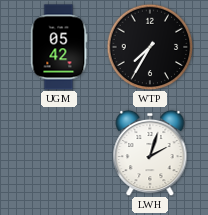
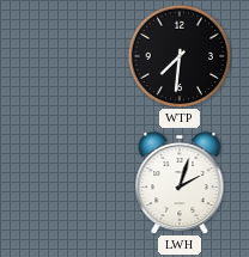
UGM: 05:42 -> none
WTP: 7:35 -> 7:31
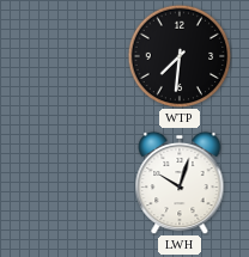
LWH: 2:03 -> 10:03
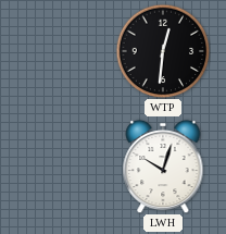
WTP: 7:31 -> 12:31
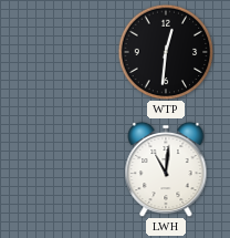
LWH: 10:03 -> 11:01
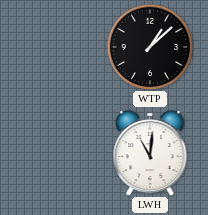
WTP: 12:31 -> 1:08
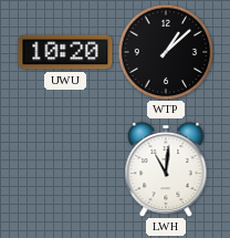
UWU: none -> 10:20
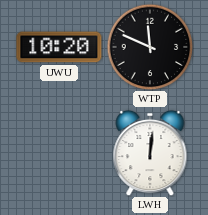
WTP: 1:08 -> 11:49
LWH: 11:01 -> 12:01
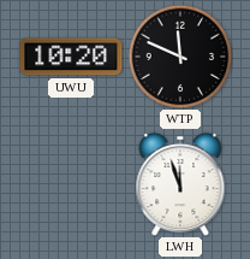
LWH: 12:01 -> 11:57
